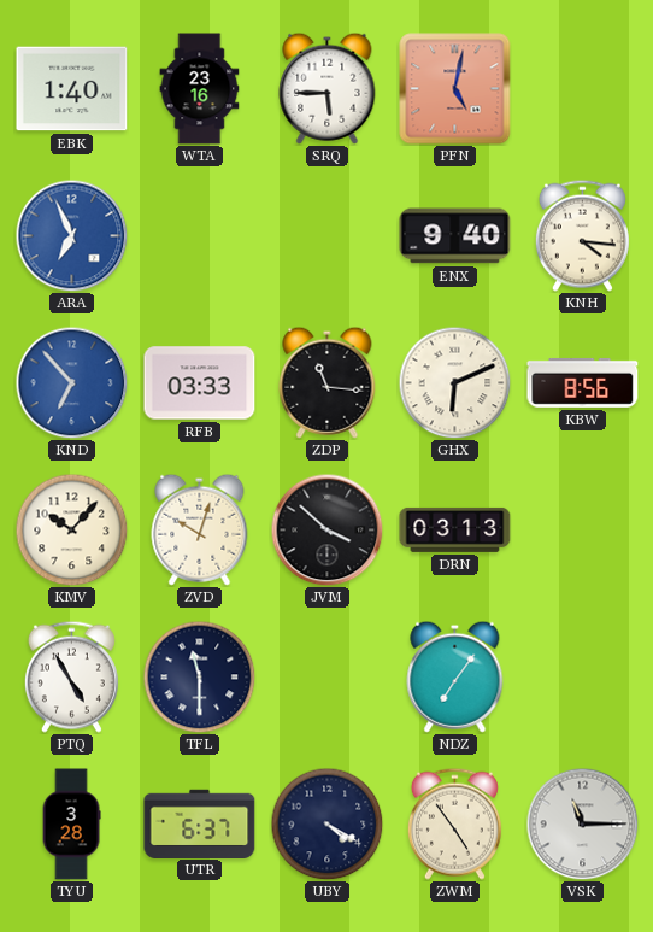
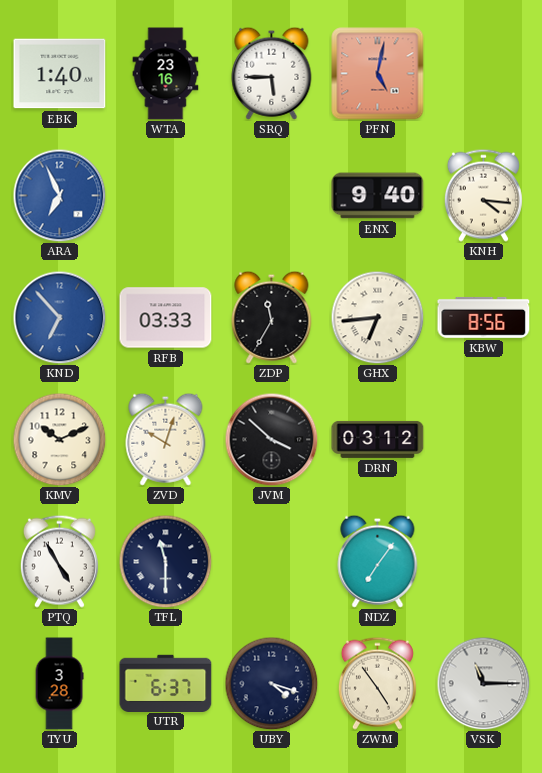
ZDP: 11:16 -> 11:35
GHX: 6:11 -> 6:44
KMV: 10:07 -> 10:11
DRN: 03:13 -> 03:12
UBY: 4:20 -> 4:18
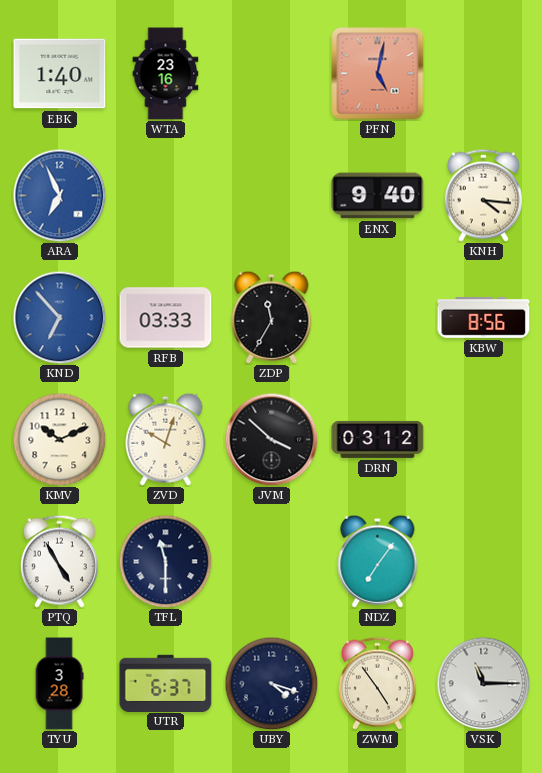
SRQ: 5:45 -> none
GHX: 6:44 -> none
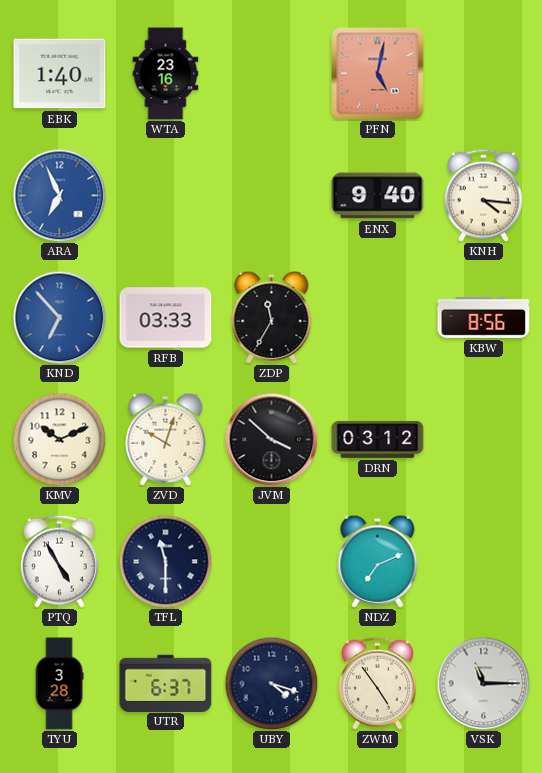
NDZ: 7:06 -> 7:11
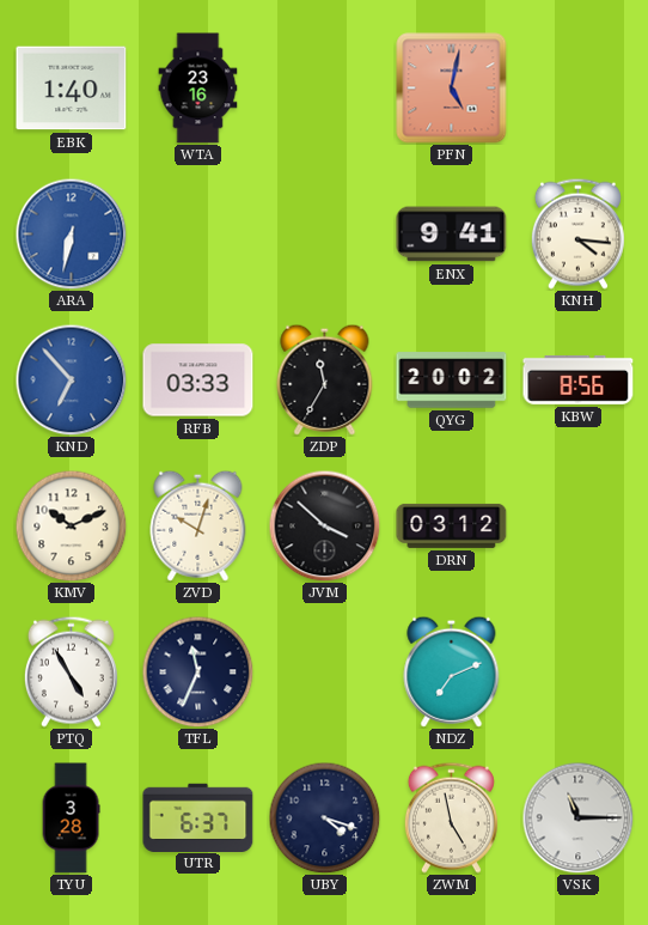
ARA: 6:56 -> 6:32
ENX: 9:40 -> 9:41
QYG: none -> 20:02
TFL: 11:30 -> 11:34
ZWM: 4:54 -> 4:58
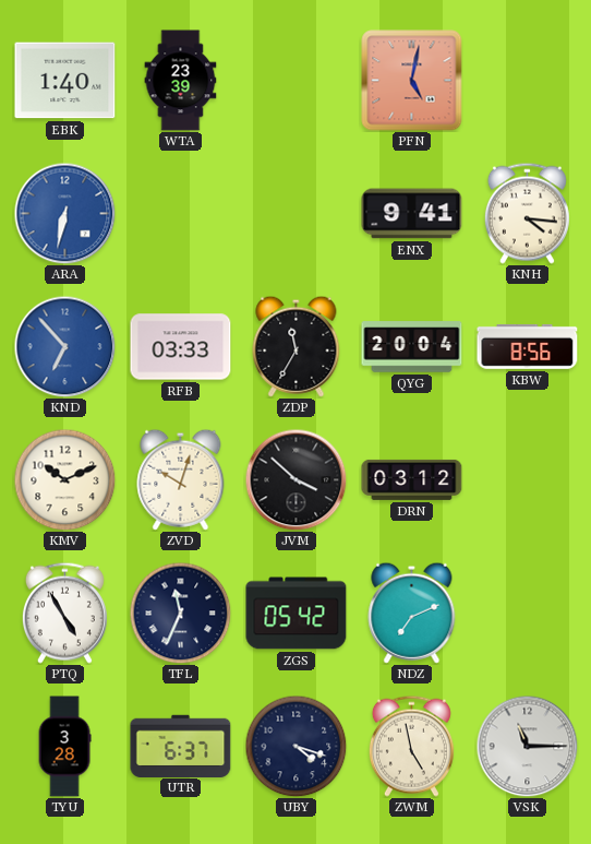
WTA: 23:16 -> 23:39
QYG: 20:02 -> 20:04
ZGS: none -> 05:42
